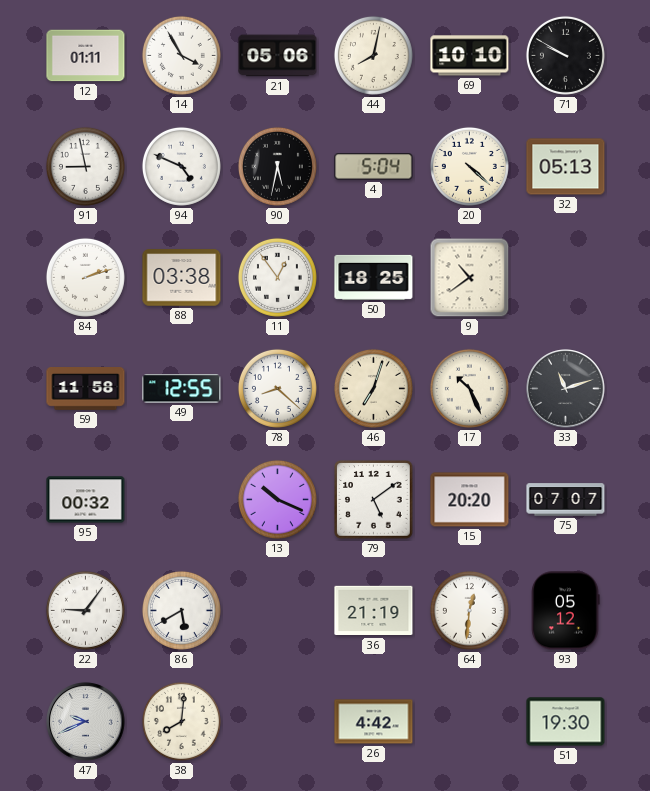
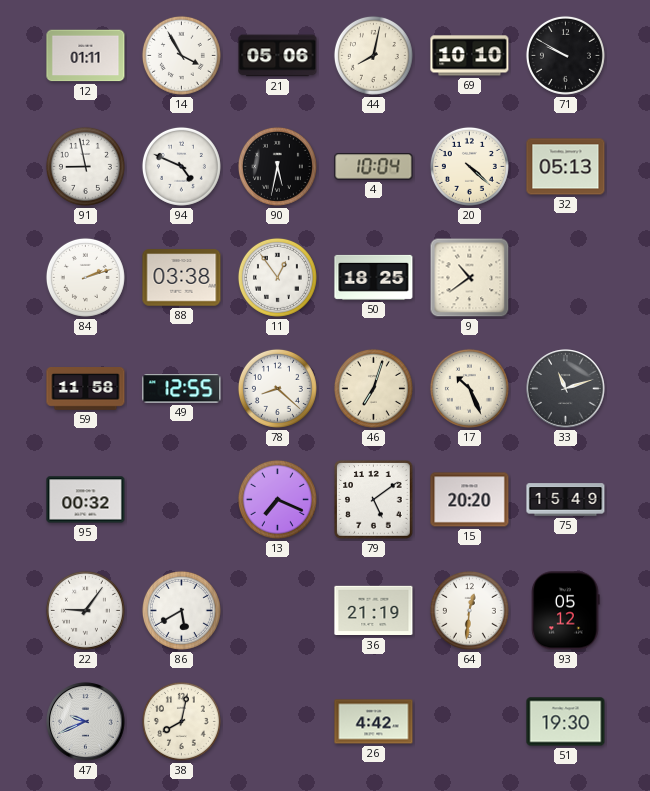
4: 5:04 -> 10:04
13: 10:19 -> 7:19
75: 07:07 -> 15:49
38: 8:01 -> 8:02
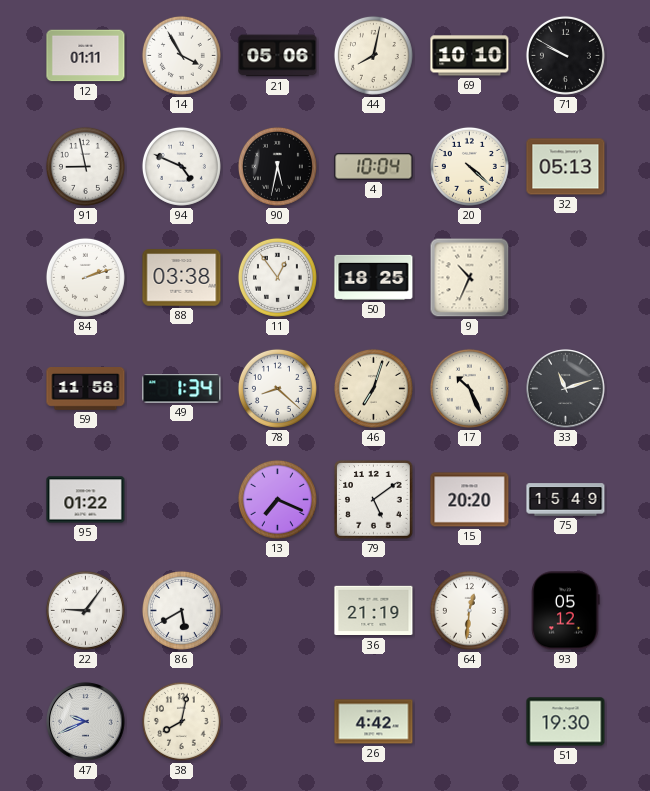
9: 10:39 -> 10:34
49: 12:55 -> 1:34
95: 00:32 -> 01:22
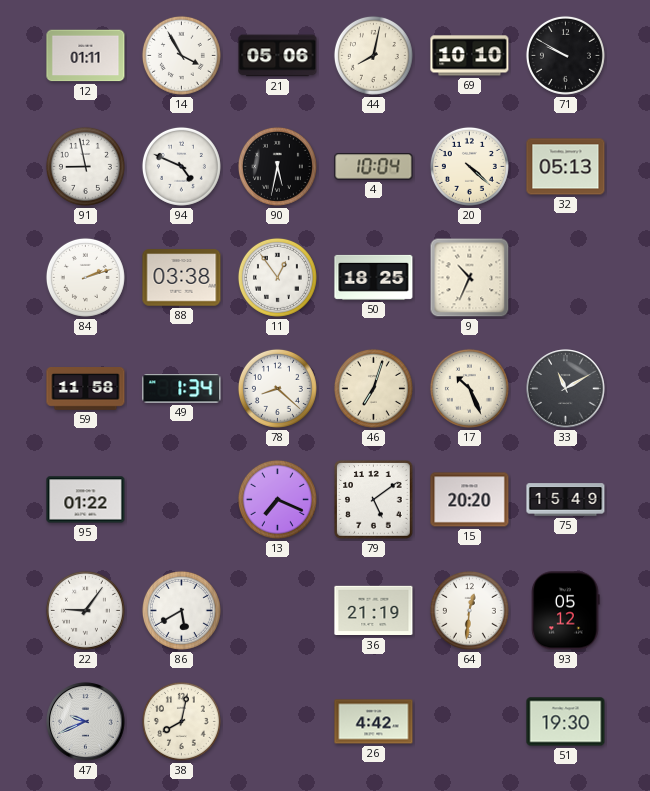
33: 11:12 -> 11:10
